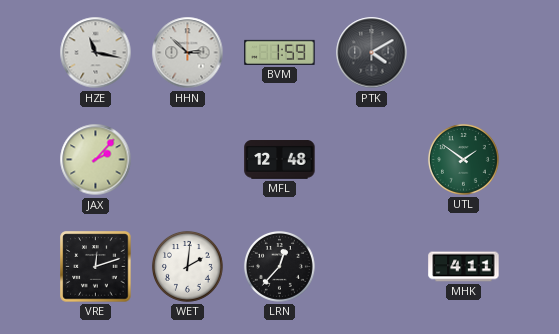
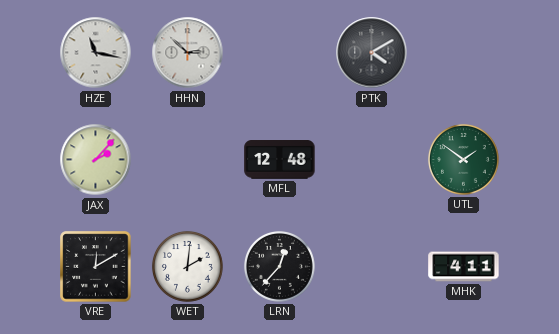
BVM: 1:59 -> none
VRE: 12:12 -> 12:10
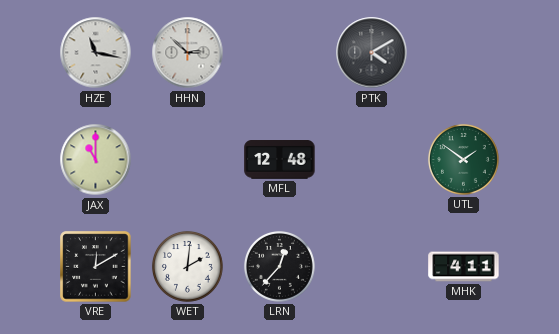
JAX: 2:07 -> 11:00
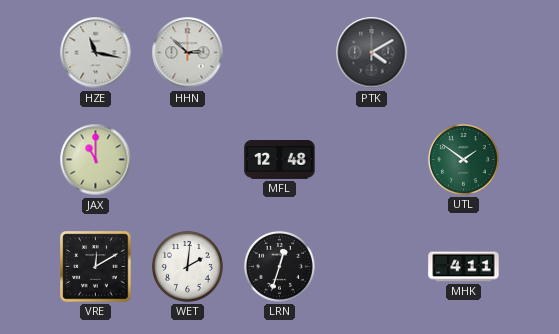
LRN: 12:37 -> 12:33
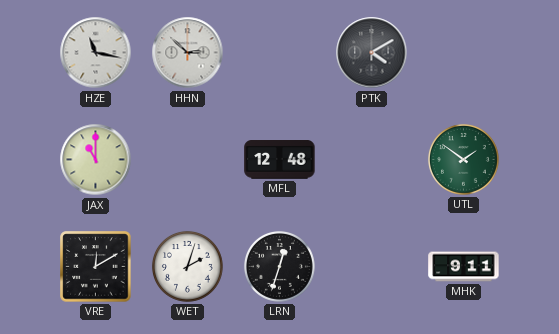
WET: 2:01 -> 2:03
MHK: 4:11 -> 9:11
